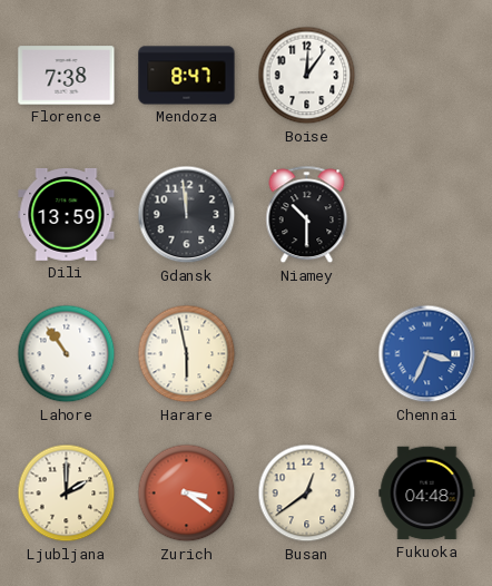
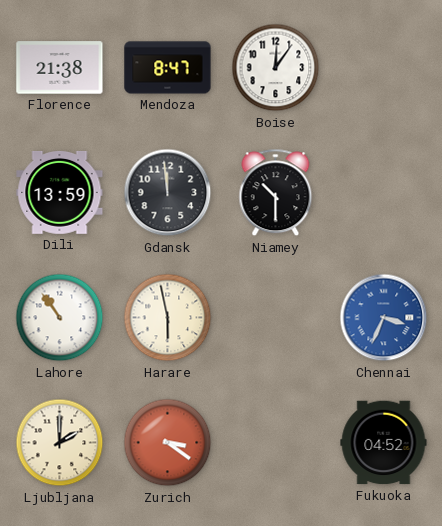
Florence: 7:38 -> 21:38
Busan: 12:39 -> none
Fukuoka: 04:48 -> 04:52
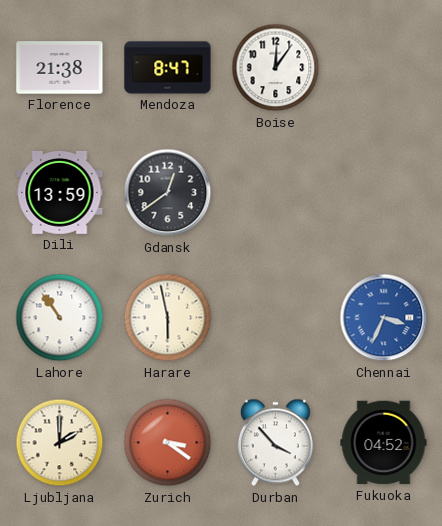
Gdansk: 11:59 -> 12:39
Niamey: 10:30 -> none
Durban: none -> 3:53
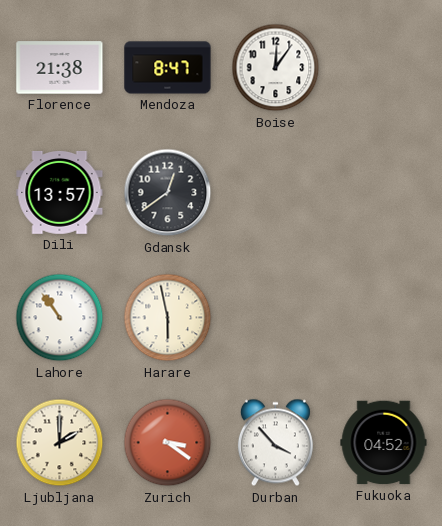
Dili: 13:59 -> 13:57
Chennai: 3:34 -> none
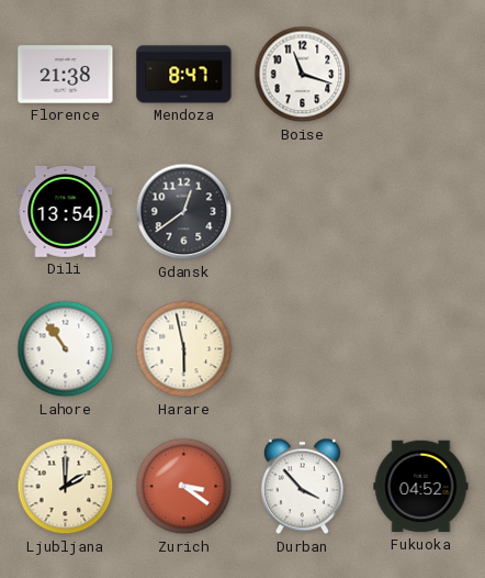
Boise: 12:06 -> 11:18
Dili: 13:57 -> 13:54
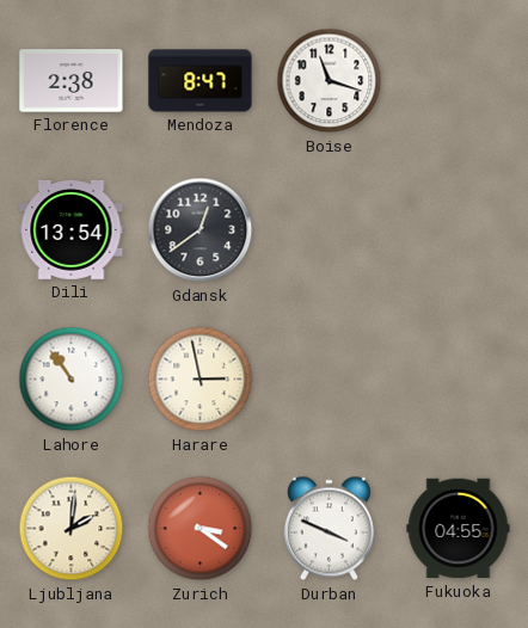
Florence: 21:38 -> 2:38
Harare: 5:58 -> 2:58
Ljubljana: 2:00 -> 2:01
Durban: 3:53 -> 3:49
Fukuoka: 04:52 -> 04:55
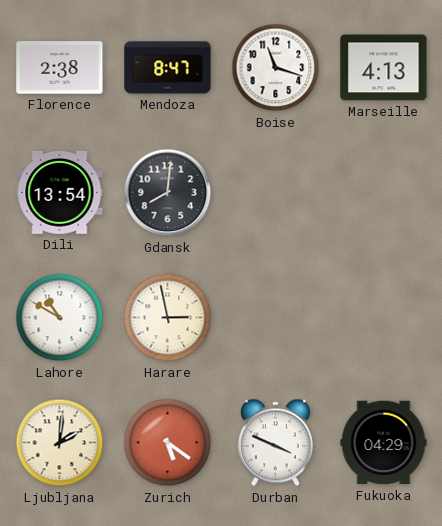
Marseille: none -> 4:13
Gdansk: 12:39 -> 8:01
Lahore: 10:54 -> 10:50
Zurich: 3:21 -> 5:21
Fukuoka: 04:55 -> 04:29
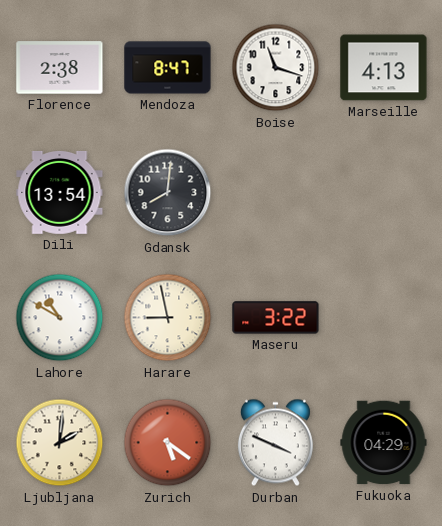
Harare: 2:58 -> 8:58
Maseru: none -> 3:22
